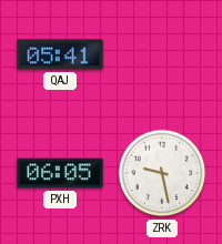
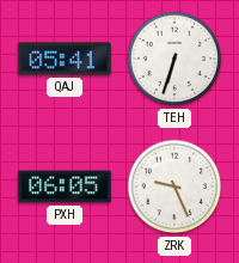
TEH: none -> 6:33
ZRK: 9:28 -> 9:26
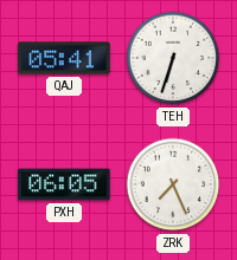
ZRK: 9:26 -> 7:26
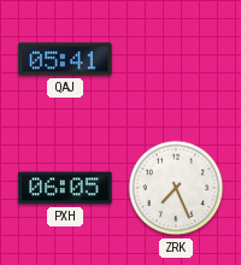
TEH: 6:33 -> none
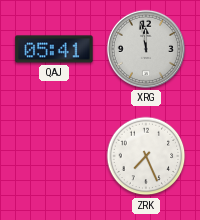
XRG: none -> 11:58
PXH: 06:05 -> none
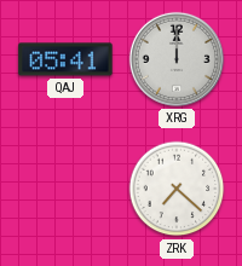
XRG: 11:58 -> 12:00
ZRK: 7:26 -> 7:22
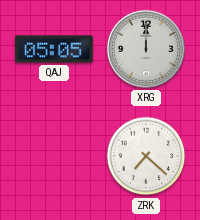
QAJ: 05:41 -> 05:05
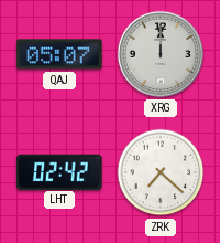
QAJ: 05:05 -> 05:07
LHT: none -> 02:42
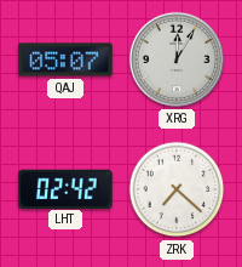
XRG: 12:00 -> 12:05
